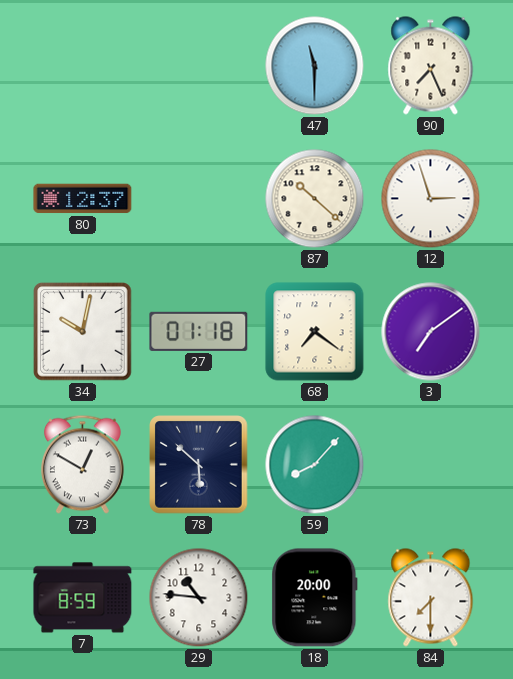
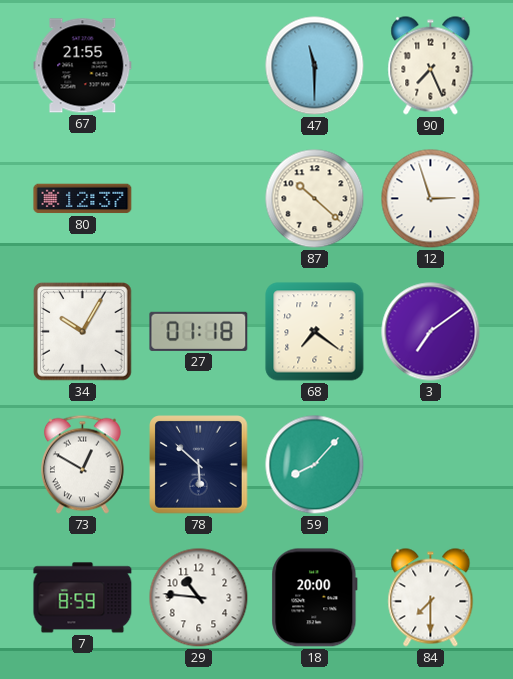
67: none -> 21:55
34: 10:02 -> 10:05
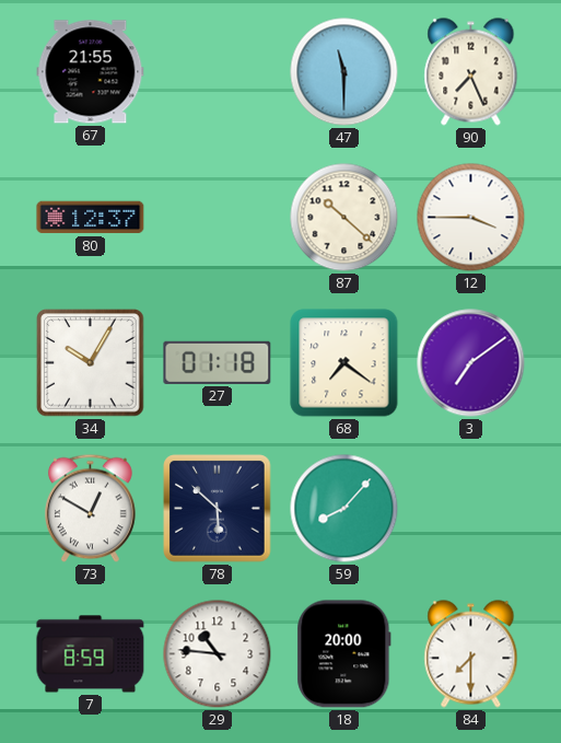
12: 2:57 -> 3:45
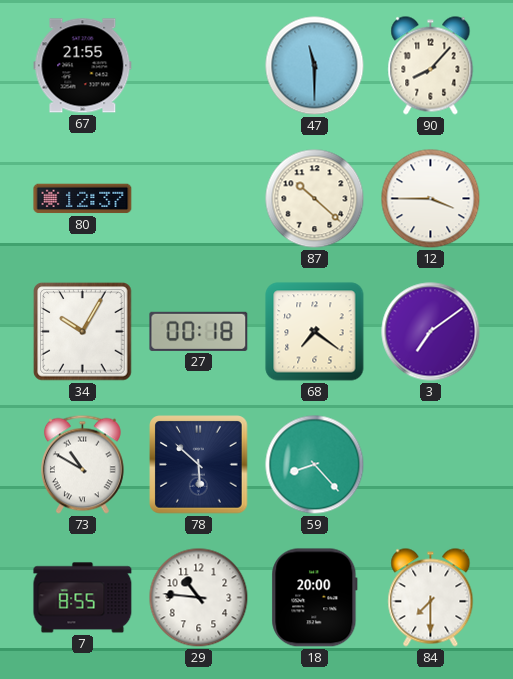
90: 7:26 -> 8:07
27: 01:18 -> 00:18
73: 12:50 -> 10:50
59: 8:07 -> 8:23
7: 8:59 -> 8:55
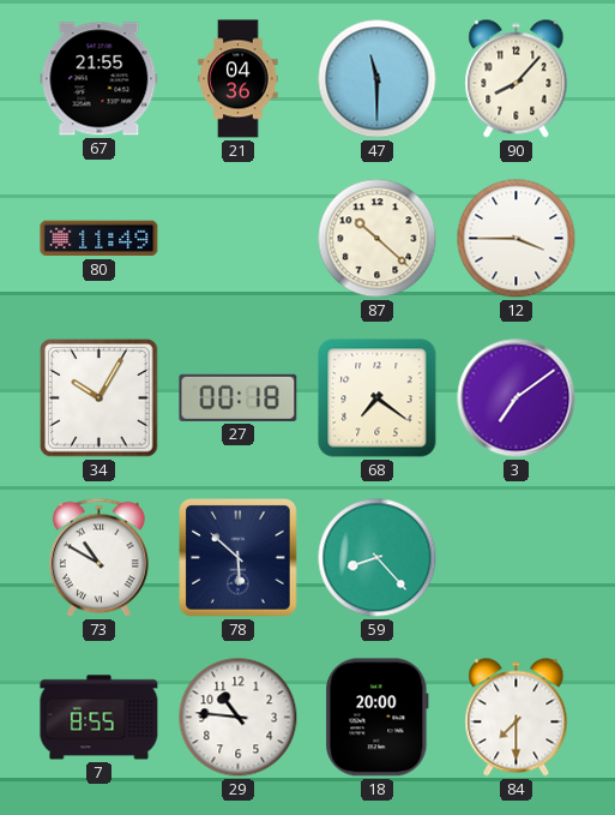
21: none -> 04:36
80: 12:37 -> 11:49
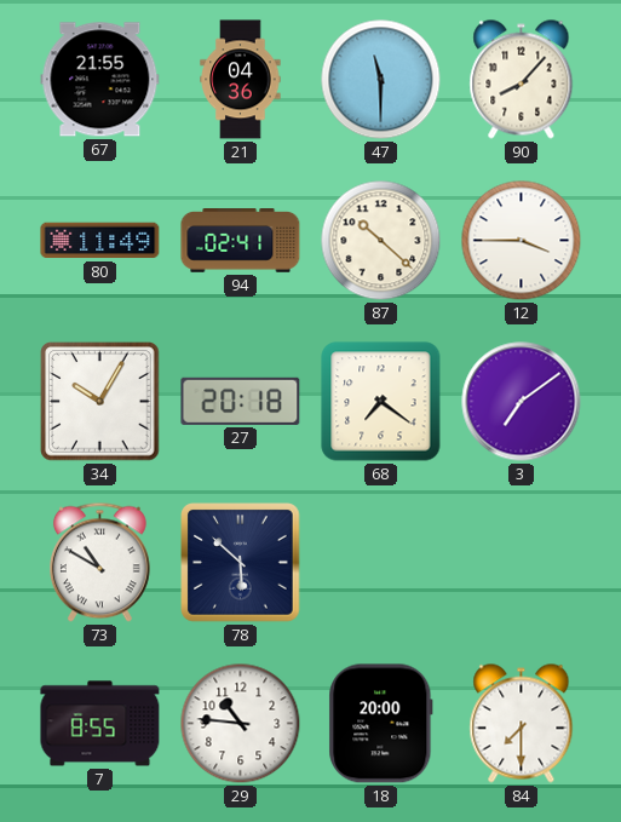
94: none -> 02:41
27: 00:18 -> 20:18
59: 8:23 -> none
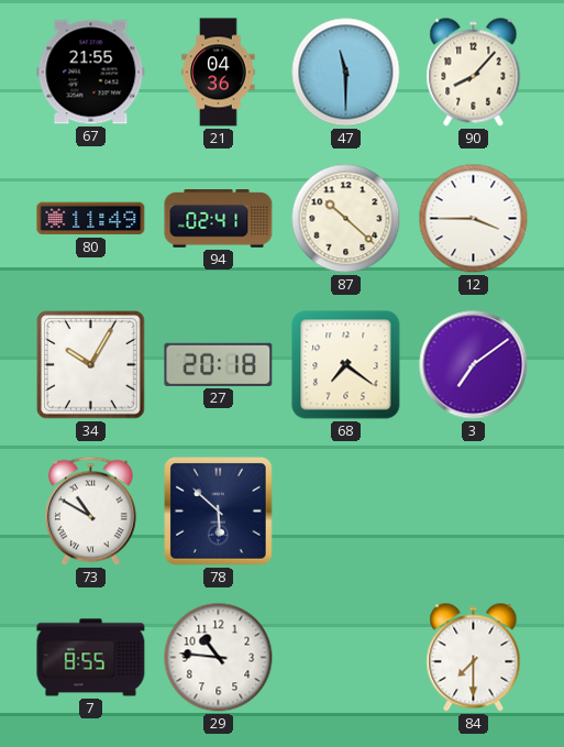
18: 20:00 -> none
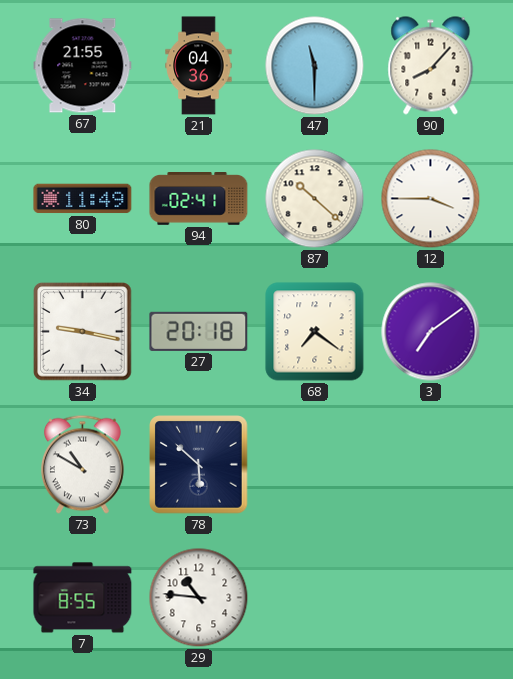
34: 10:05 -> 9:17
84: 7:30 -> none
